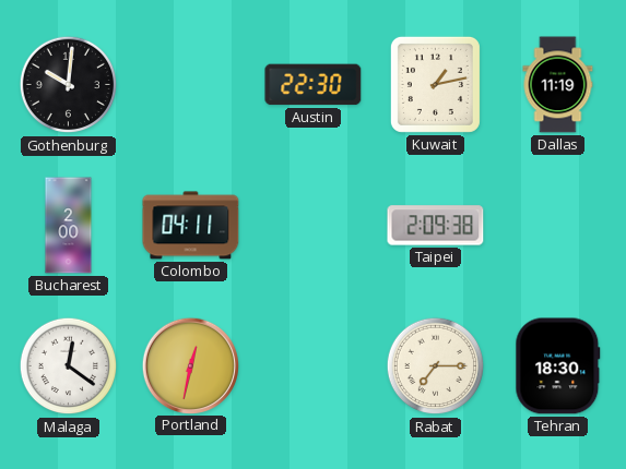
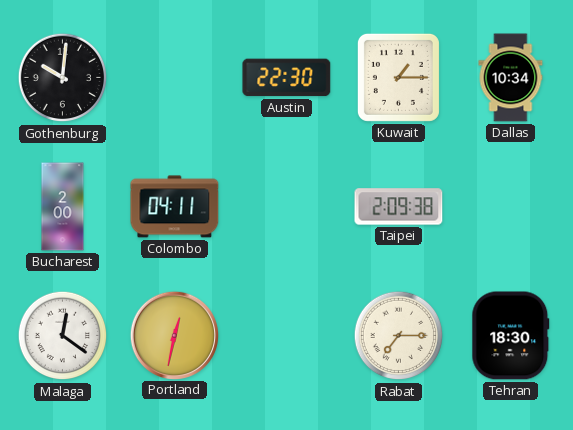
Kuwait: 1:13 -> 1:15
Dallas: 11:19 -> 10:34
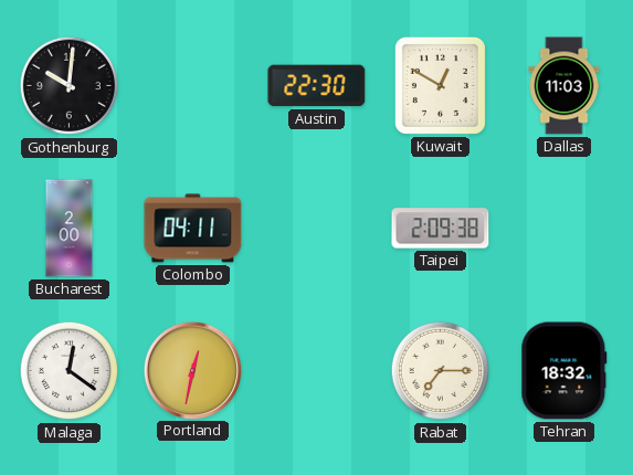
Kuwait: 1:15 -> 12:50
Dallas: 10:34 -> 11:03
Tehran: 18:30 -> 18:32
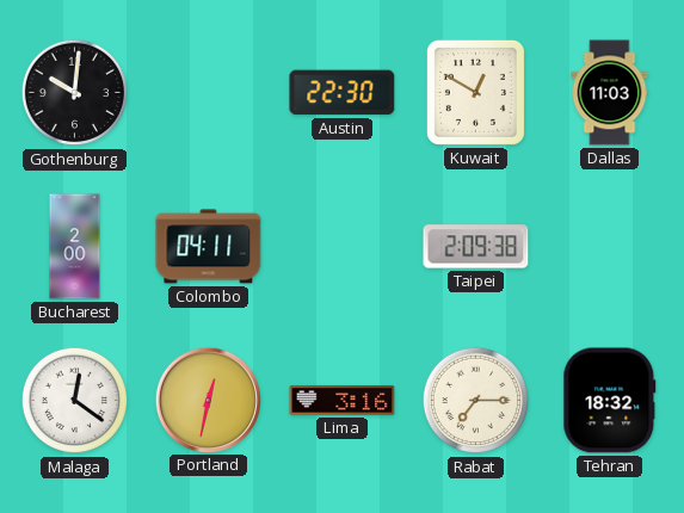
Lima: none -> 3:16
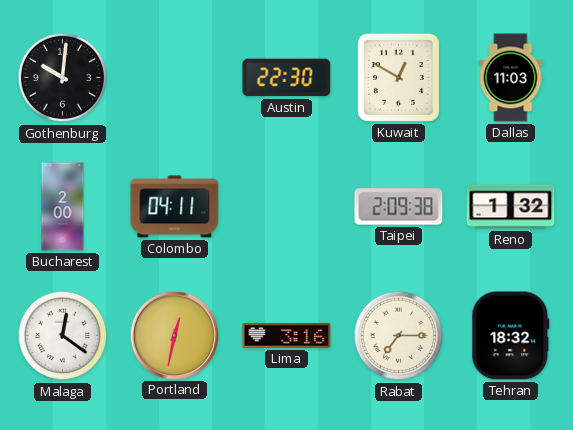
Reno: none -> 1:32
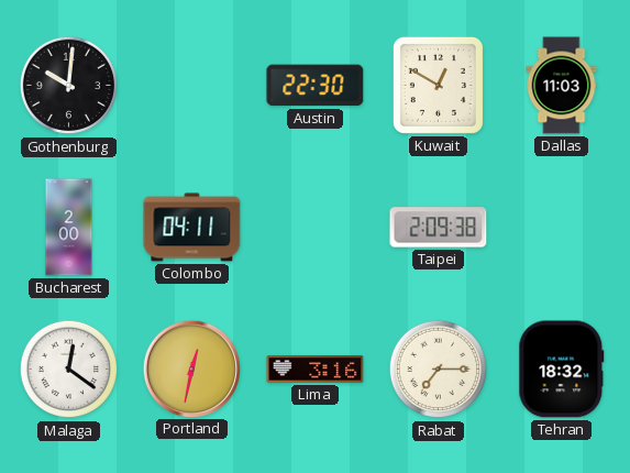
Reno: 1:32 -> none
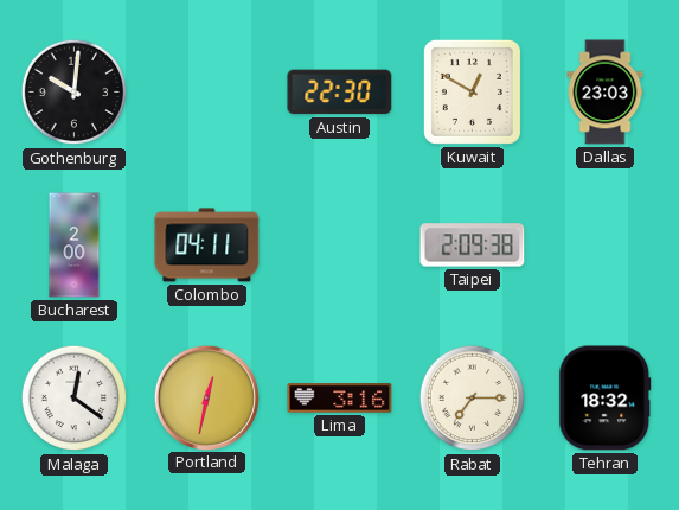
Dallas: 11:03 -> 23:03
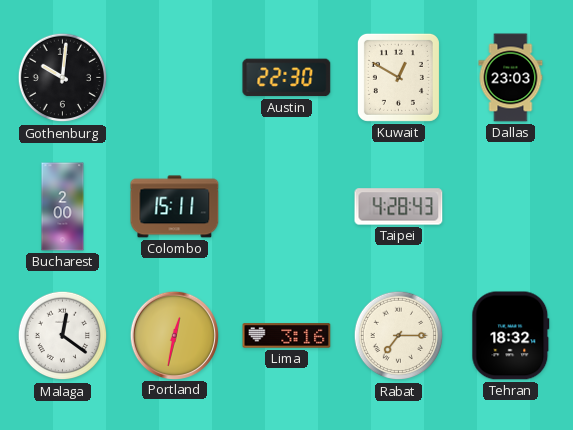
Colombo: 04:11 -> 15:11
Taipei: 2:09 -> 4:28
